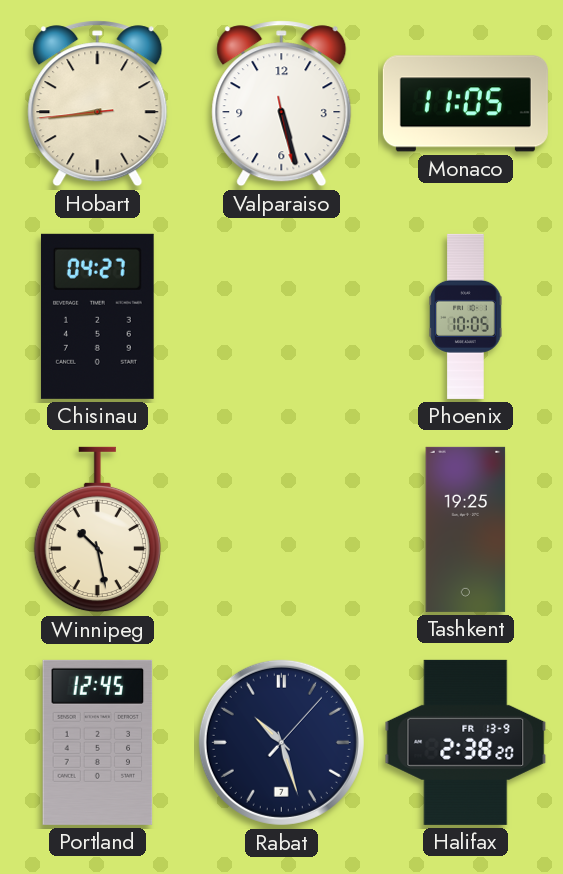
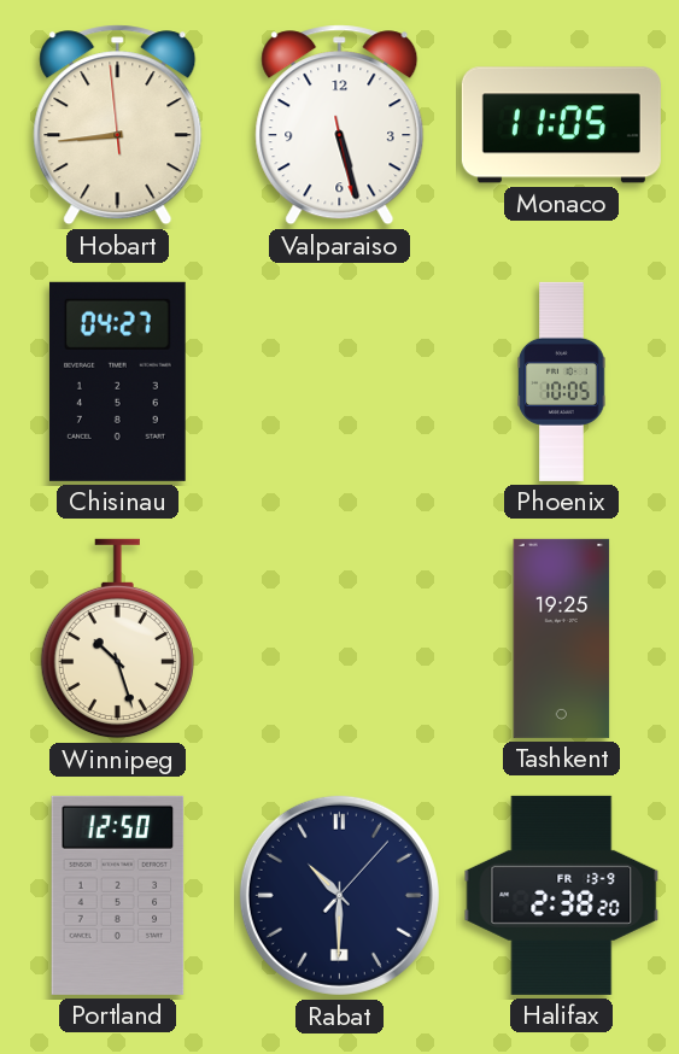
Hobart: 8:43:44 -> 8:43:59
Winnipeg: 10:28 -> 10:27
Portland: 12:45 -> 12:50
Rabat: 10:27 -> 10:30
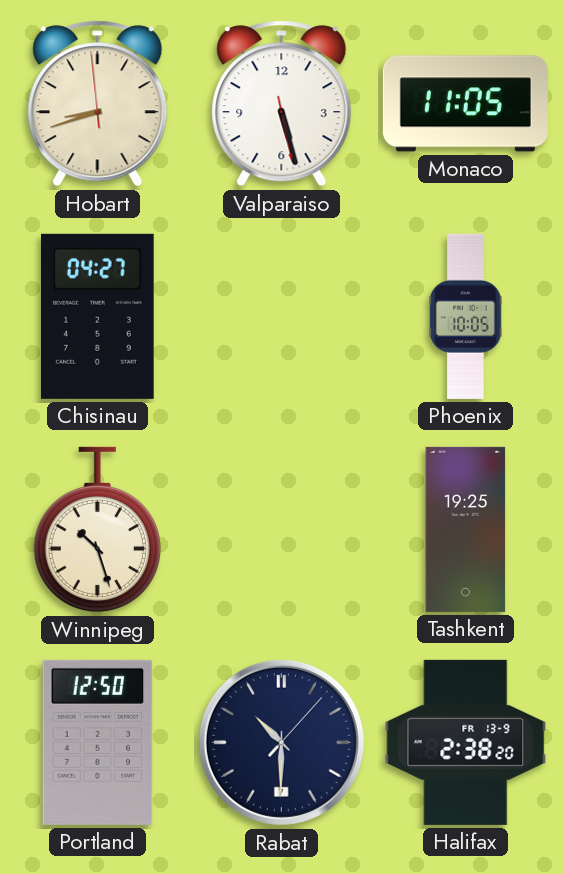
Hobart: 8:43 -> 8:41
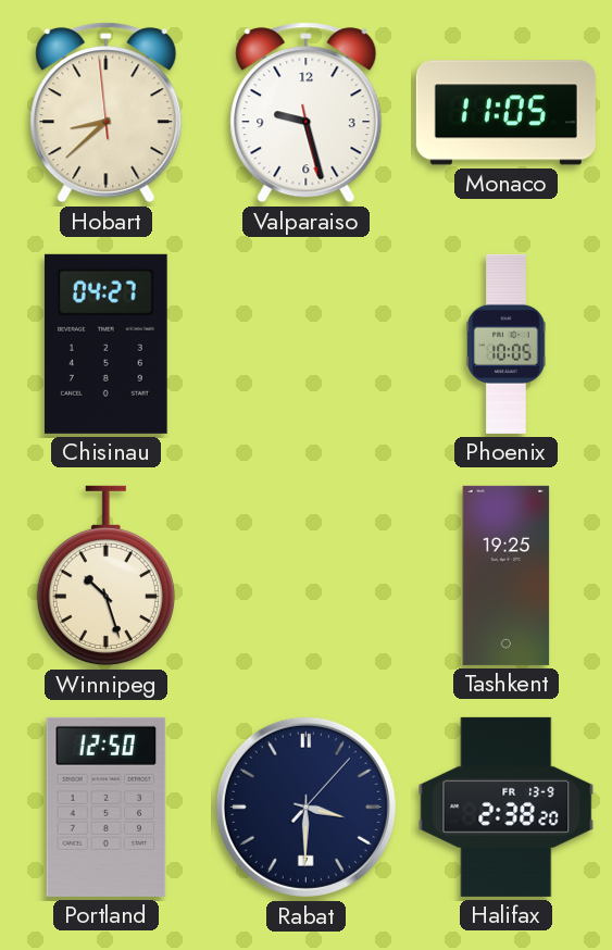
Hobart: 8:41 -> 8:37
Valparaiso: 5:27 -> 9:27
Rabat: 10:30 -> 3:30
